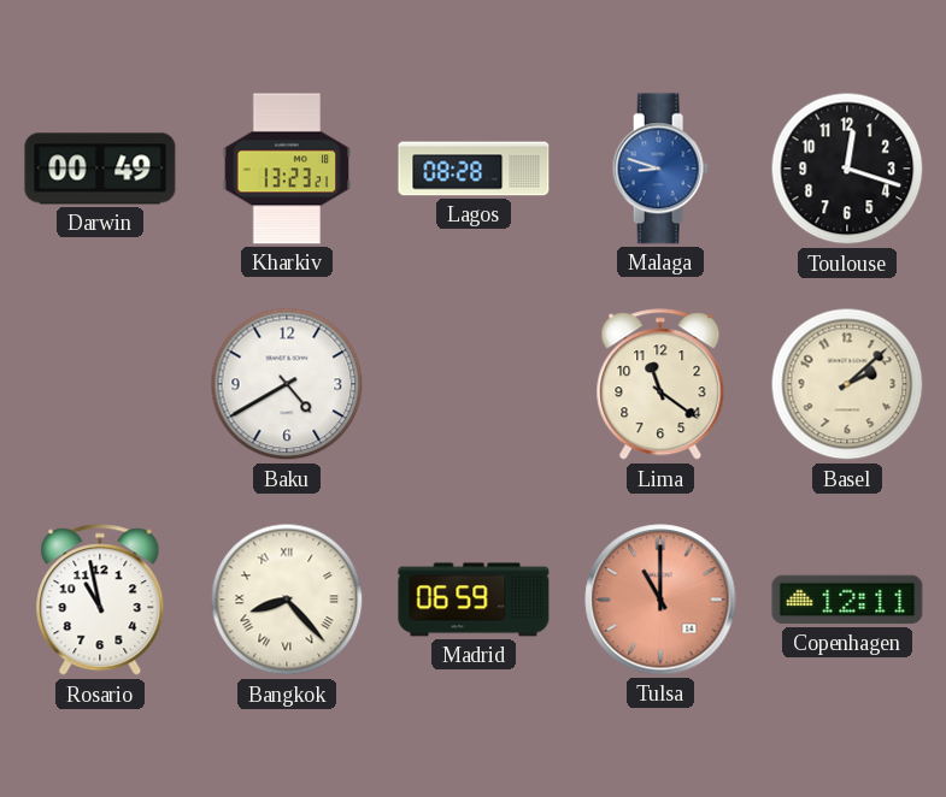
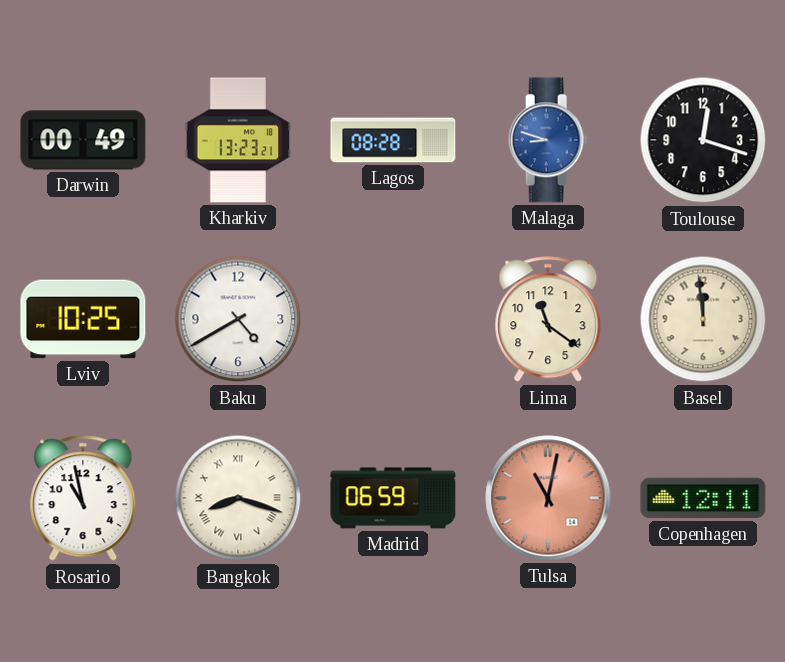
Lviv: none -> 10:25
Basel: 2:08 -> 11:59
Bangkok: 8:23 -> 8:18
Tulsa: 11:00 -> 11:02
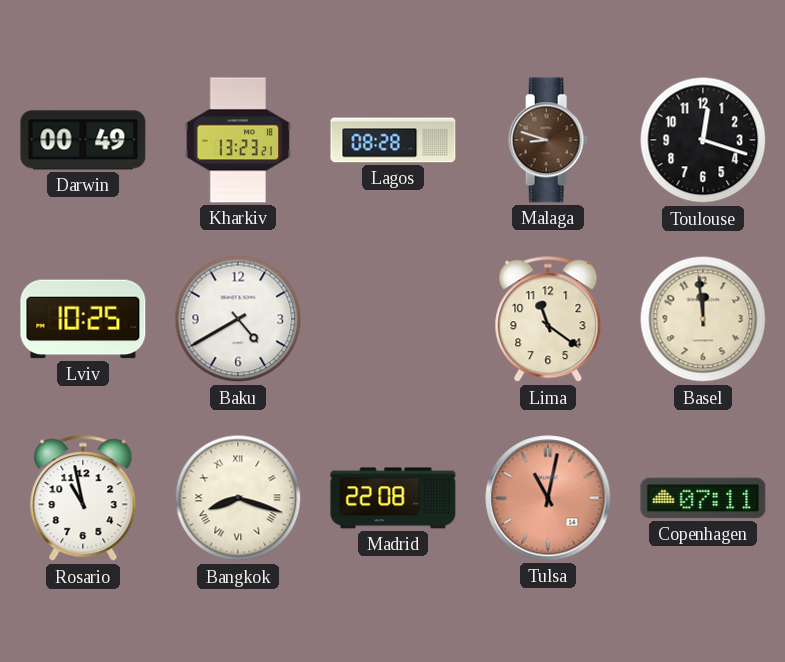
Malaga dial: blue -> brown
Madrid: 06:59 -> 22:08
Copenhagen: 12:11 -> 07:11
